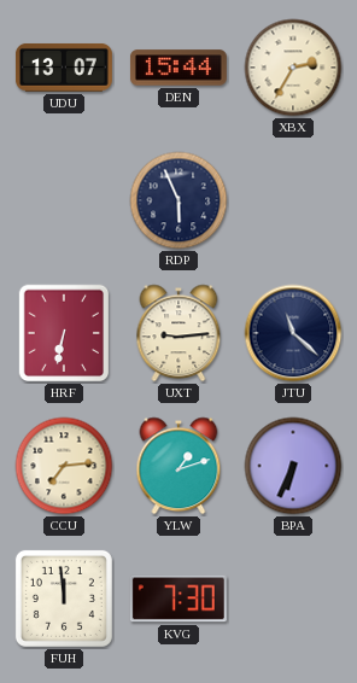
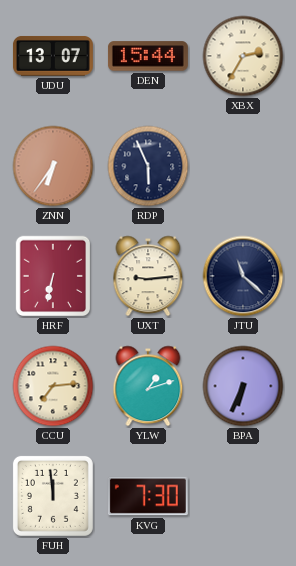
ZNN: none -> 6:36
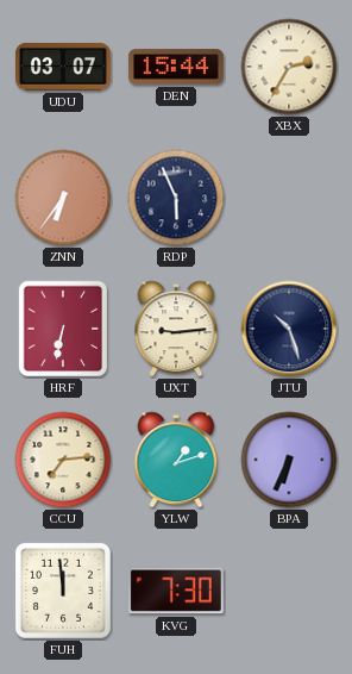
UDU: 13:07 -> 03:07
JTU: 11:22 -> 10:27
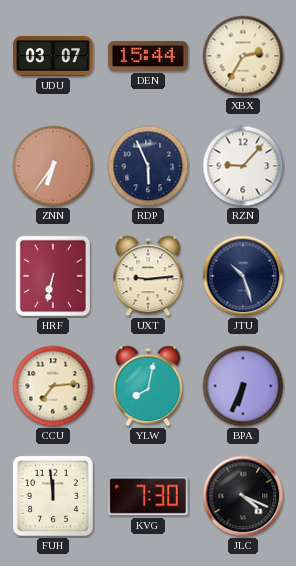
RZN: none -> 9:07
YLW: 1:12 -> 8:02
JLC: none -> 4:19
